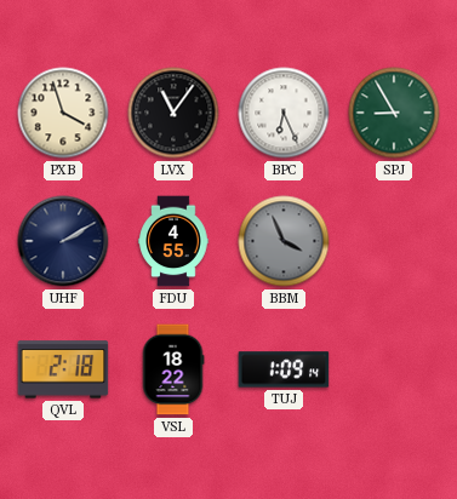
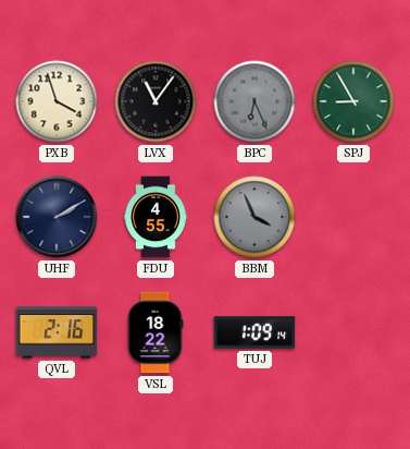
BPC dial: white -> grey
QVL: 2:18 -> 2:16
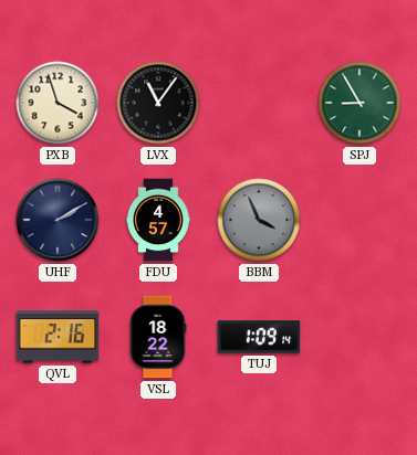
BPC: 6:26 -> none
FDU: 4:55 -> 4:57
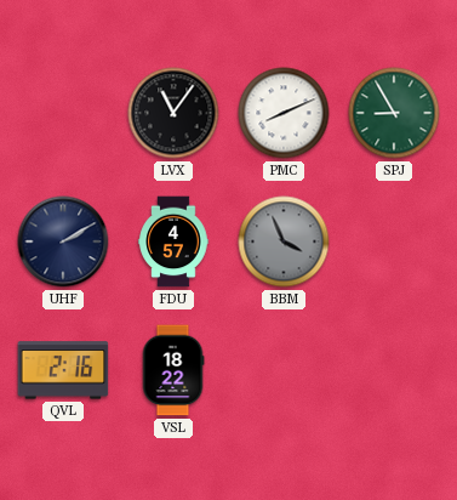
PXB: 3:57 -> none
PMC: none -> 8:11
TUJ: 1:09 -> none
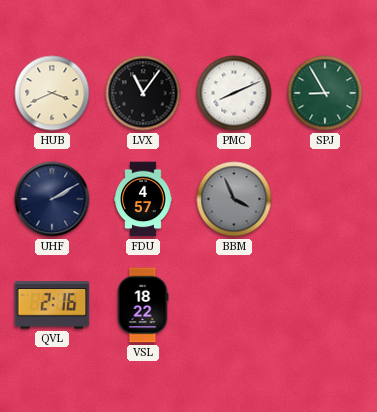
HUB: none -> 3:41
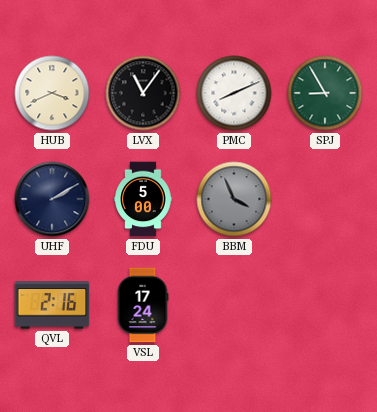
FDU: 4:57 -> 5:00
VSL: 18:22 -> 17:24
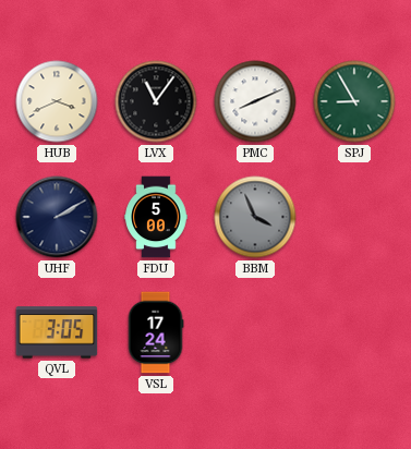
QVL: 2:16 -> 3:05
